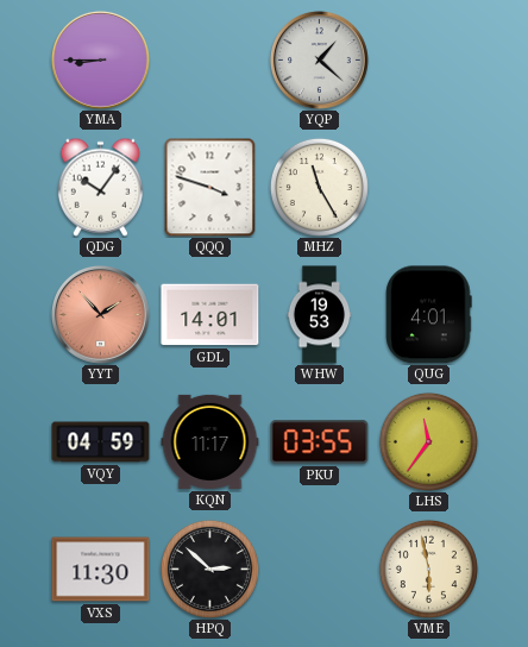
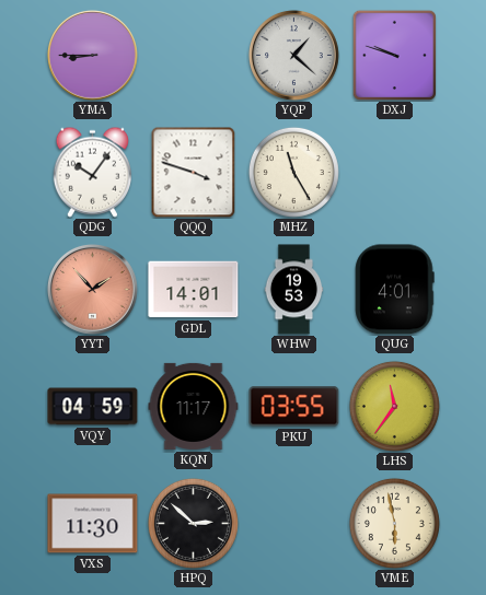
DXJ: none -> 9:48
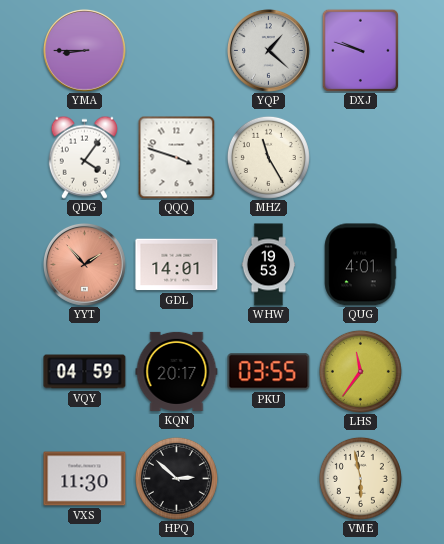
QDG: 10:06 -> 4:06
KQN: 11:17 -> 20:17
